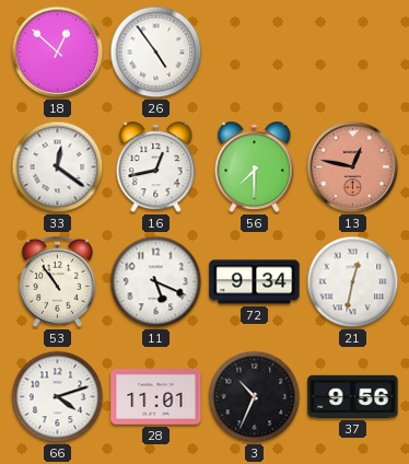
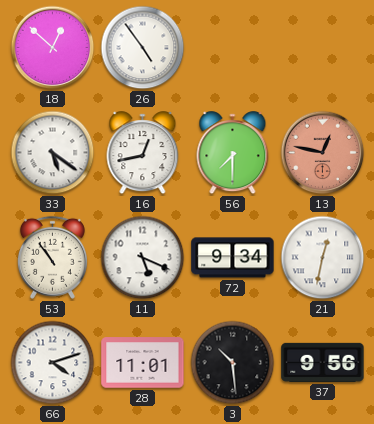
33: 12:21 -> 5:21
3: 10:34 -> 10:29
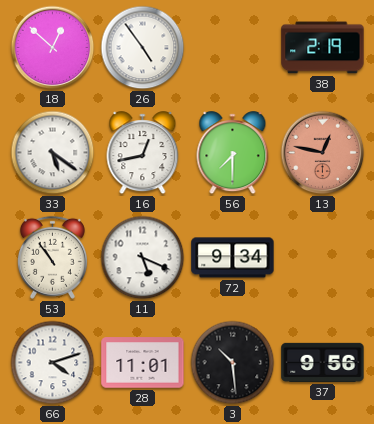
38: none -> 2:19
21: 12:32 -> none
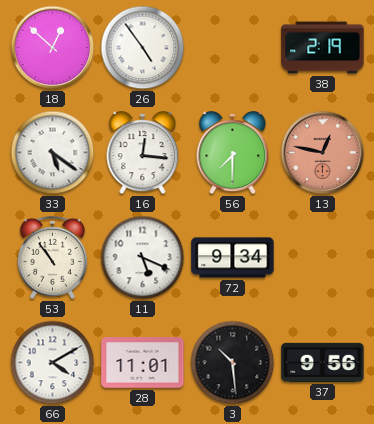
16: 12:43 -> 12:16
66: 4:12 -> 4:10
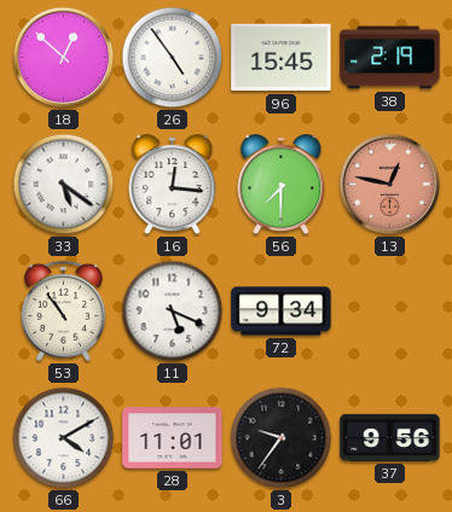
96: none -> 15:45
3: 10:29 -> 9:36
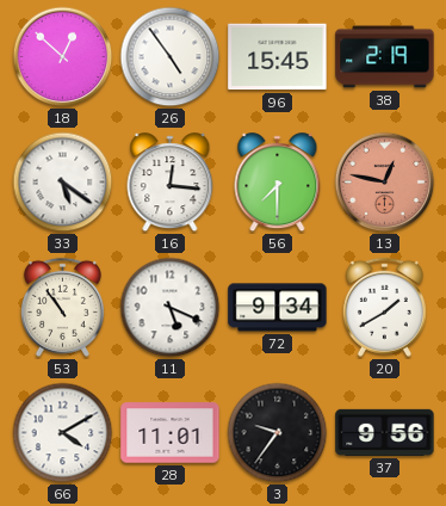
20: none -> 1:40
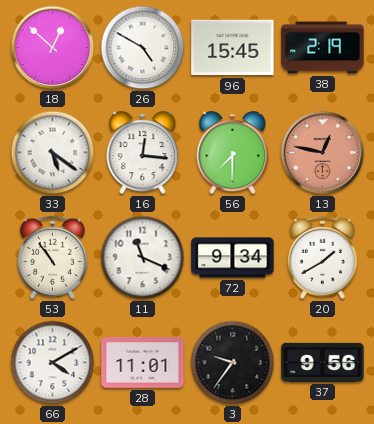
26: 4:54 -> 4:50
11: 5:19 -> 11:19
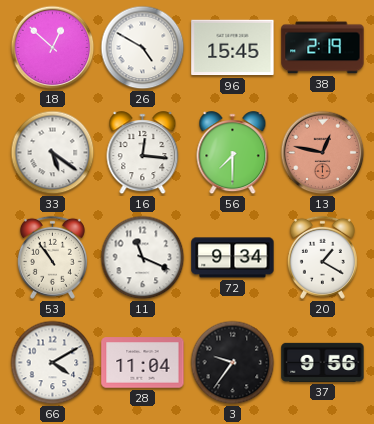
20: 1:40 -> 1:20
28: 11:01 -> 11:04
